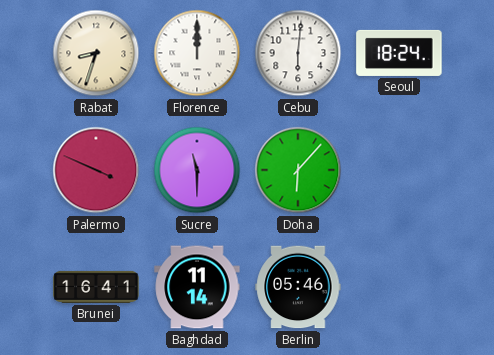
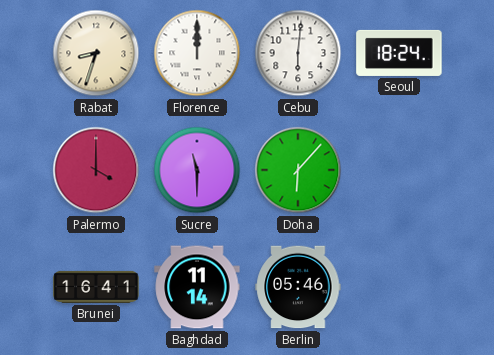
Palermo: 3:49 -> 4:00
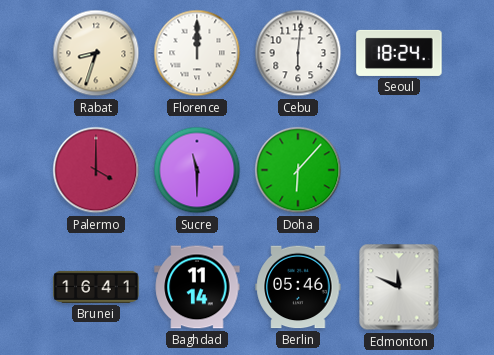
Edmonton: none -> 11:49
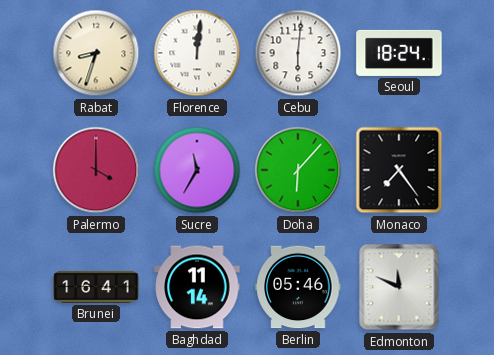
Florence: 12:00 -> 12:01
Sucre: 11:30 -> 11:35
Monaco: none -> 7:24
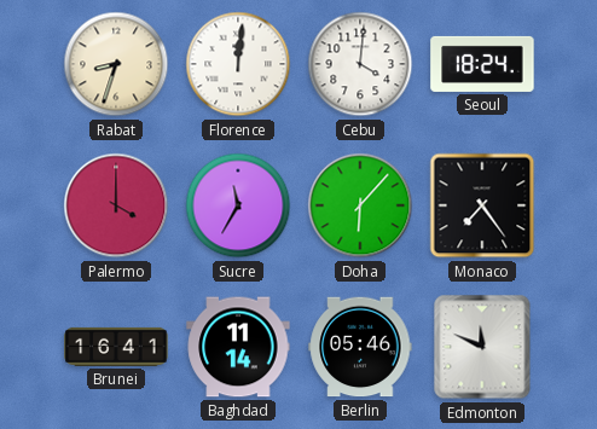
Cebu: 6:01 -> 4:01
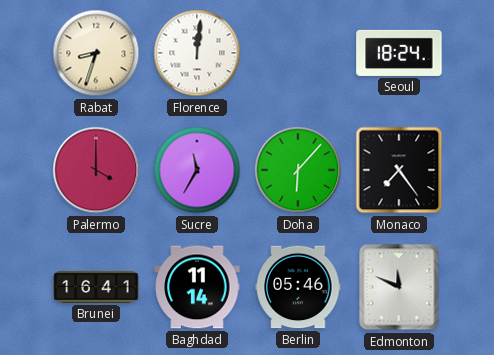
Cebu: 4:01 -> none
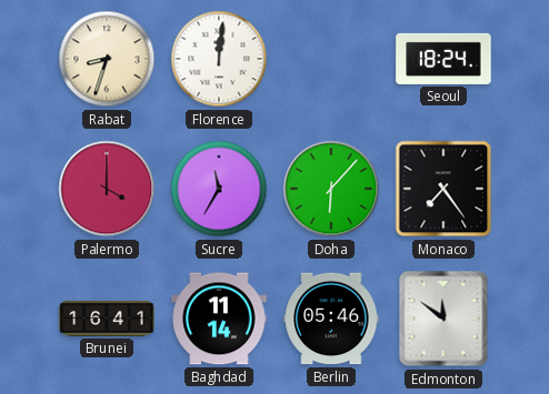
Edmonton: 11:49 -> 11:51
